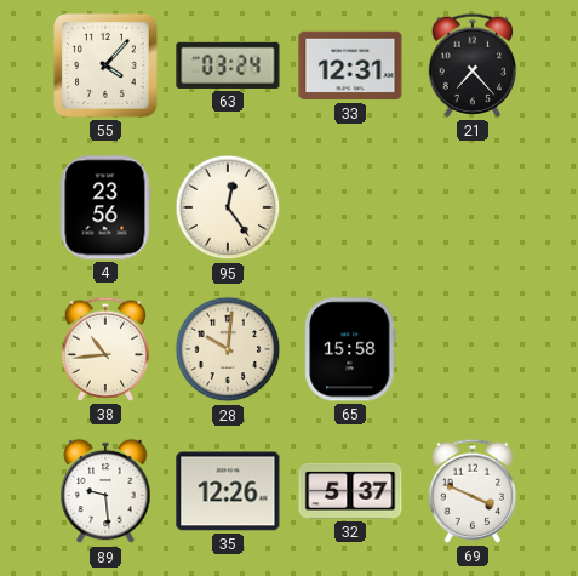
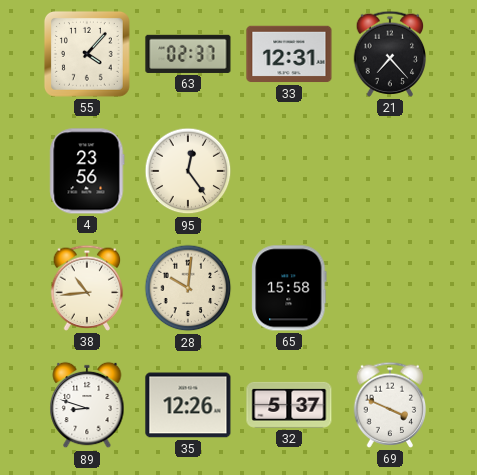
63: 03:24 -> 02:37
89: 9:29 -> 8:48
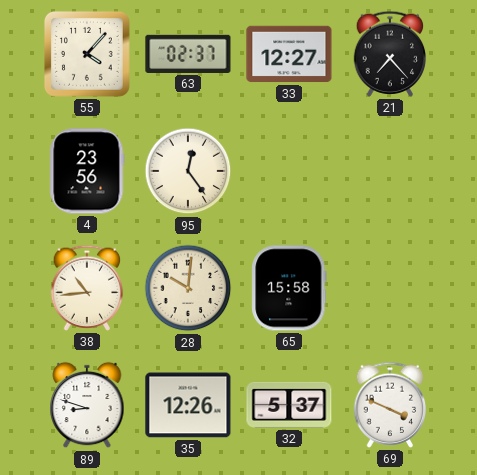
33: 12:31 -> 12:27
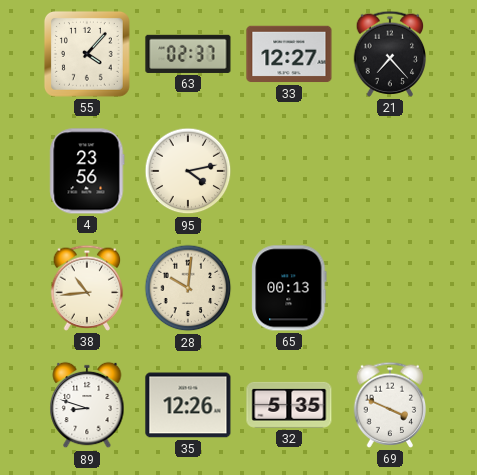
95: 12:24 -> 4:13
65: 15:58 -> 00:13
32: 5:37 -> 5:35
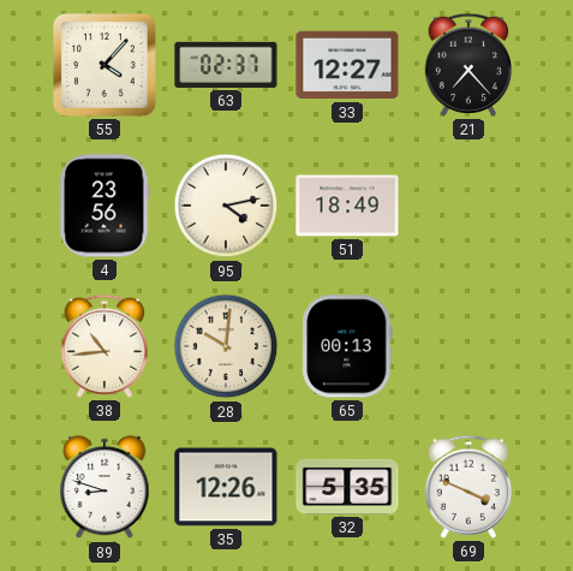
51: none -> 18:49
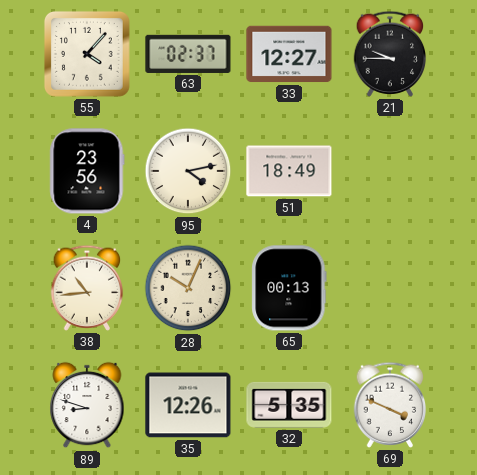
21: 7:23 -> 9:45
28: 10:01 -> 10:04
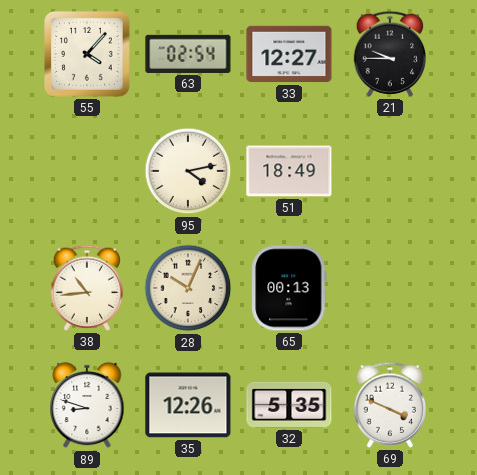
63: 02:37 -> 02:54
4: 23:56 -> none
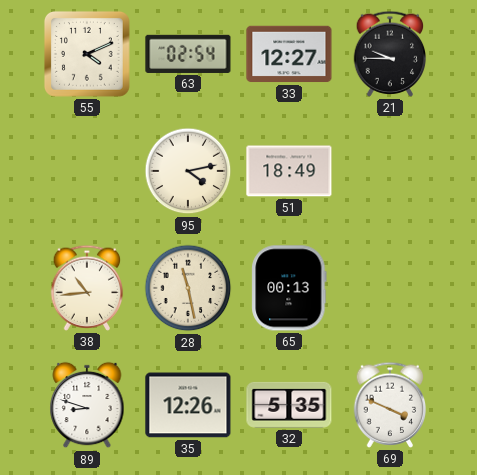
55: 4:07 -> 4:11
28: 10:04 -> 11:28
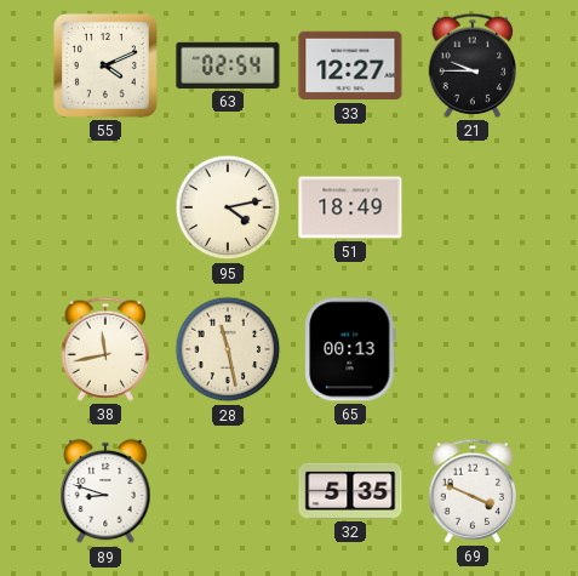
38: 10:44 -> 11:43
35: 12:26 -> none
